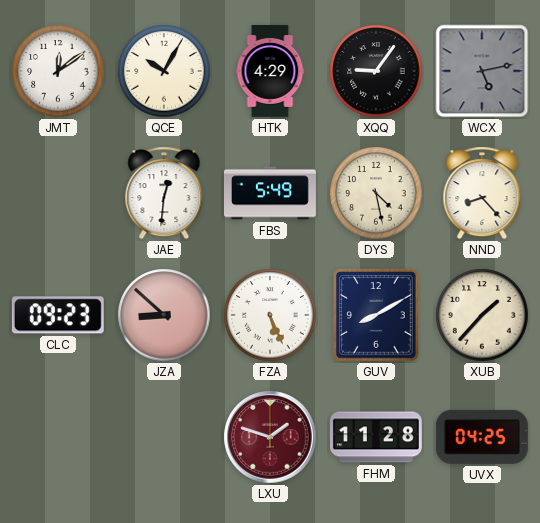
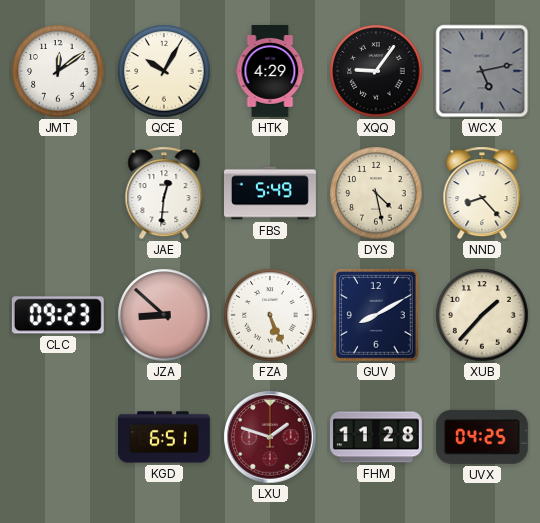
KGD: none -> 6:51
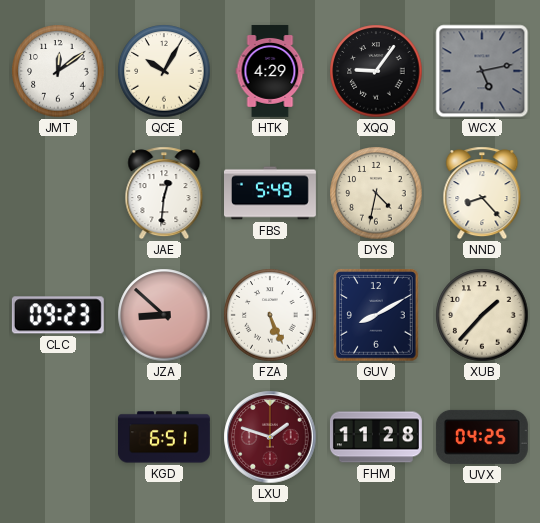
DYS: 4:28 -> 4:32
